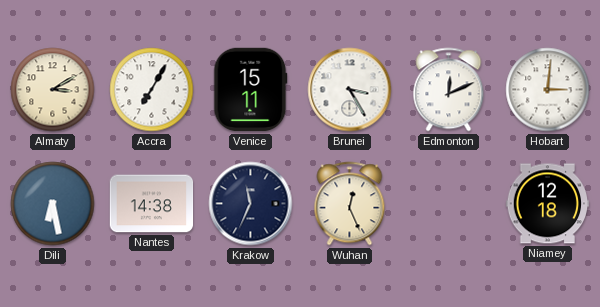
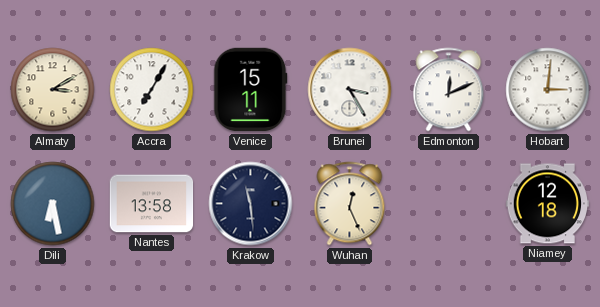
Nantes: 14:38 -> 13:58
Krakow: 11:34 -> 11:29
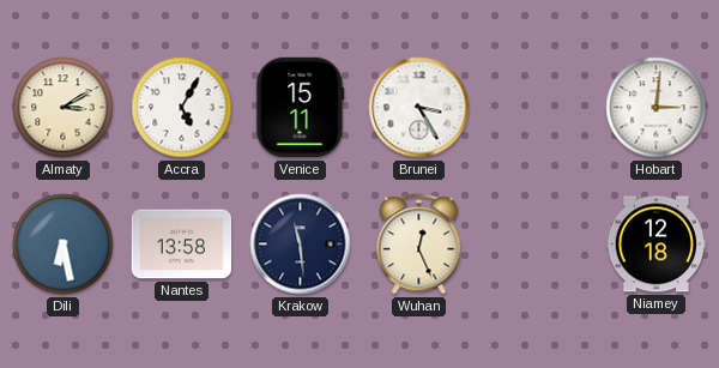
Accra: 7:05 -> 5:05
Edmonton: 12:11 -> none
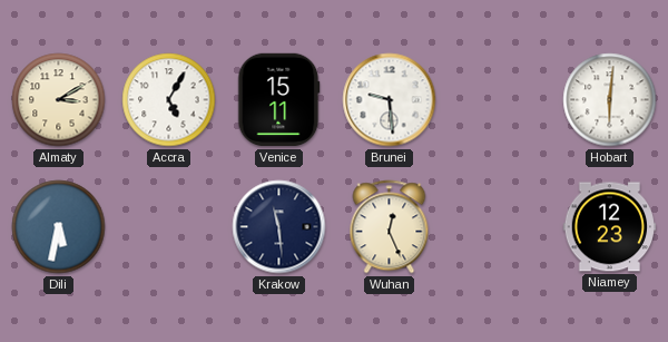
Brunei: 3:25 -> 9:29
Hobart: 3:01 -> 6:01
Dili: 6:28 -> 5:32
Nantes: 13:58 -> none
Niamey: 12:18 -> 12:23
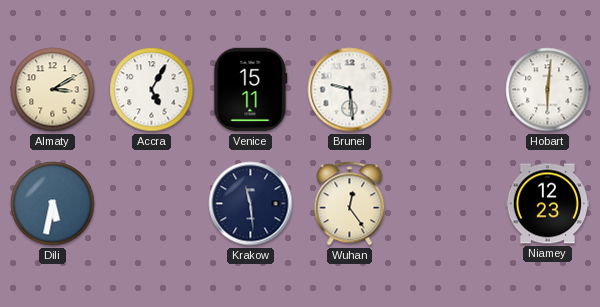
Wuhan: 12:26 -> 12:24
